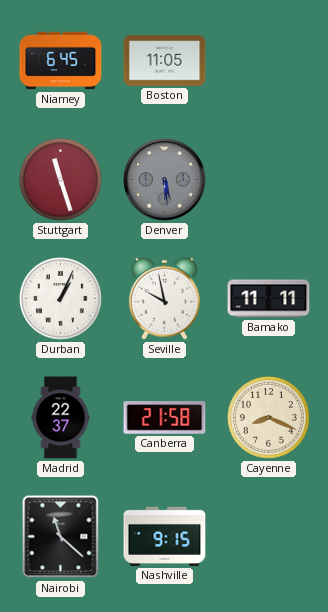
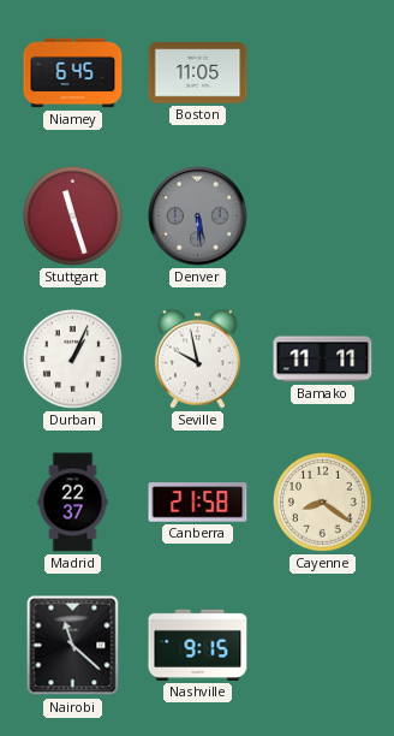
Cayenne: 8:19 -> 8:21
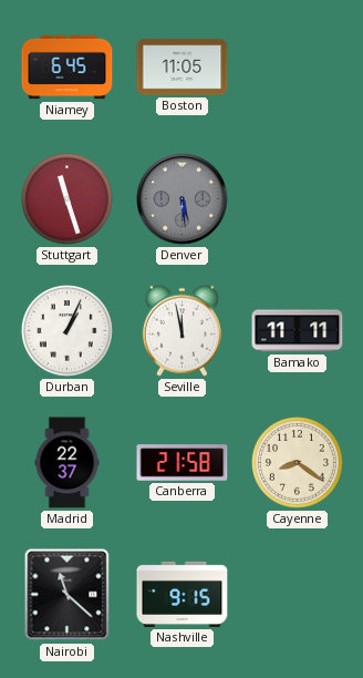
Seville: 9:58 -> 11:58
